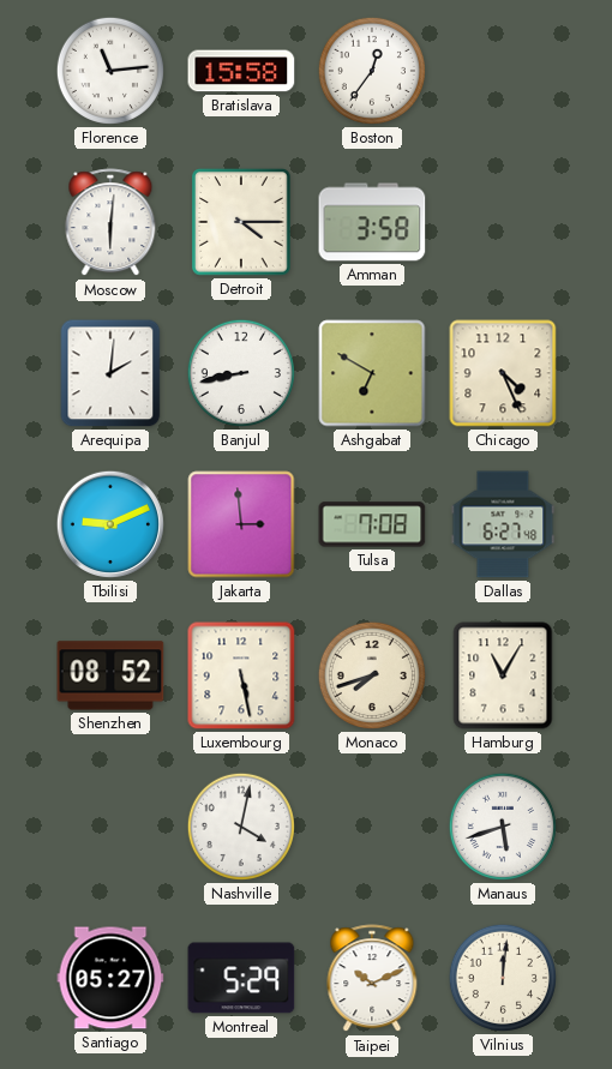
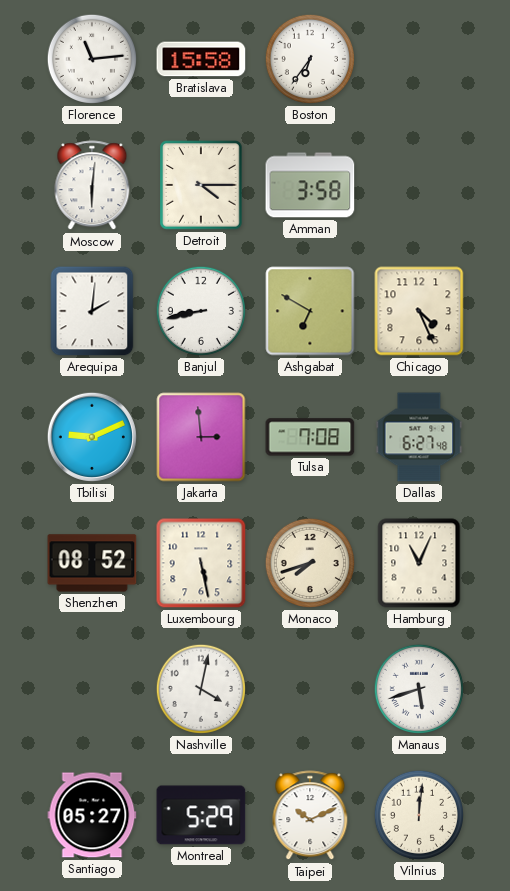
Boston: 12:36 -> 6:36
Hamburg: 11:05 -> 11:04
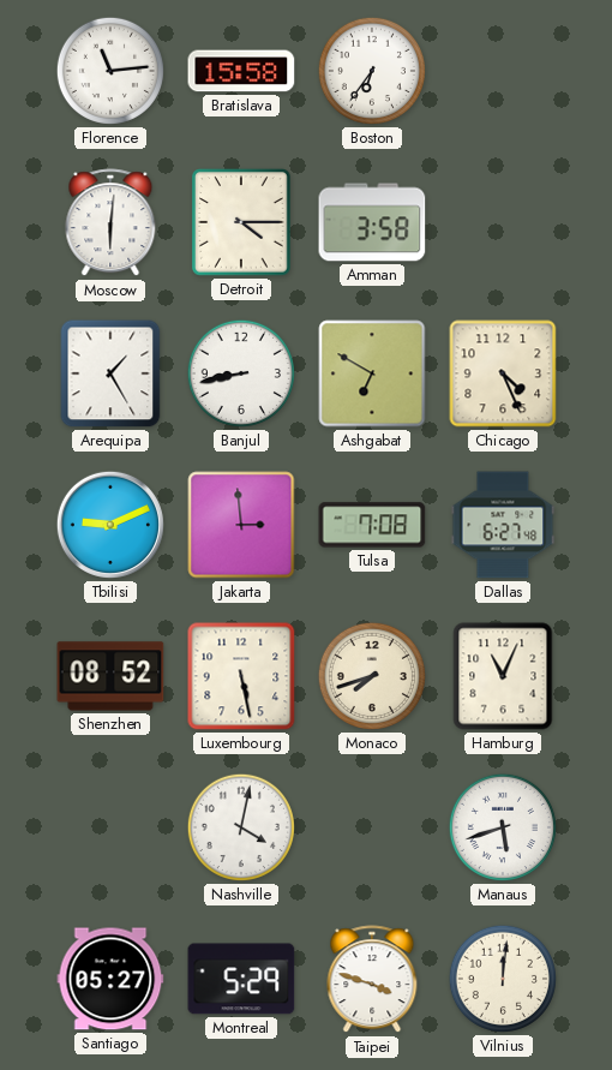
Arequipa: 2:01 -> 1:25
Taipei: 10:11 -> 3:48
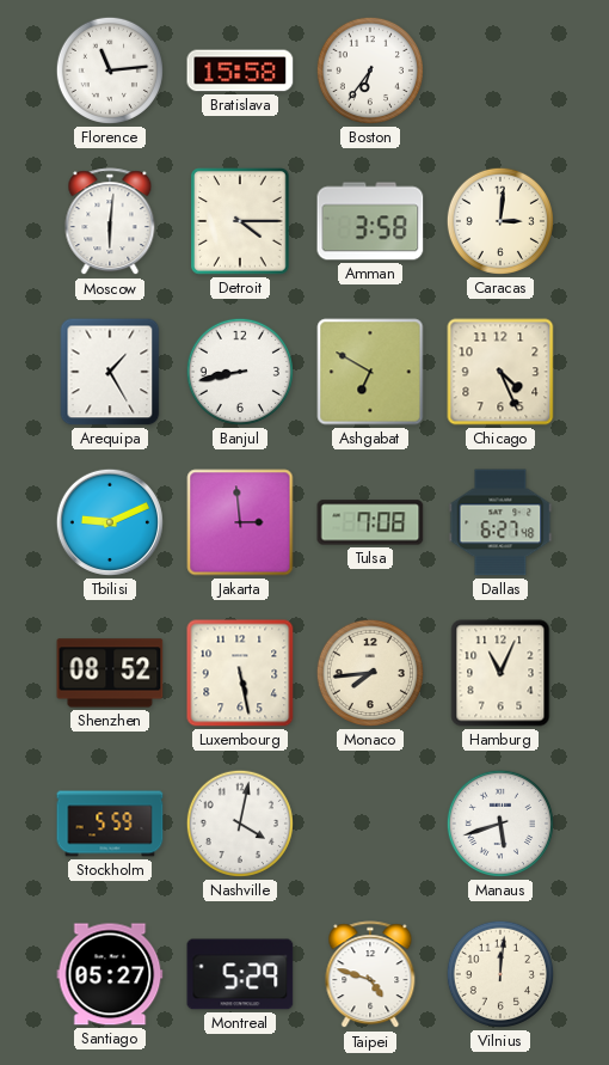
Caracas: none -> 3:01
Monaco: 7:42 -> 7:44
Stockholm: none -> 5:59
Taipei: 3:48 -> 4:48
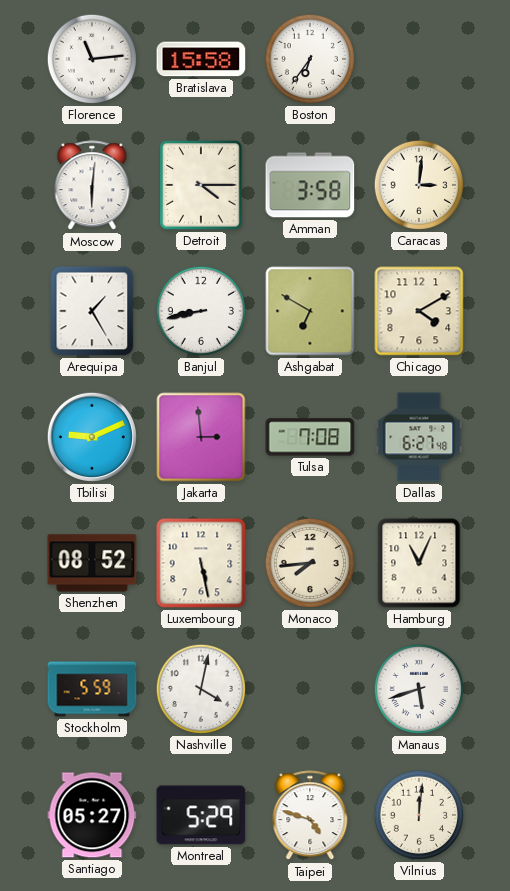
Chicago: 4:26 -> 4:10
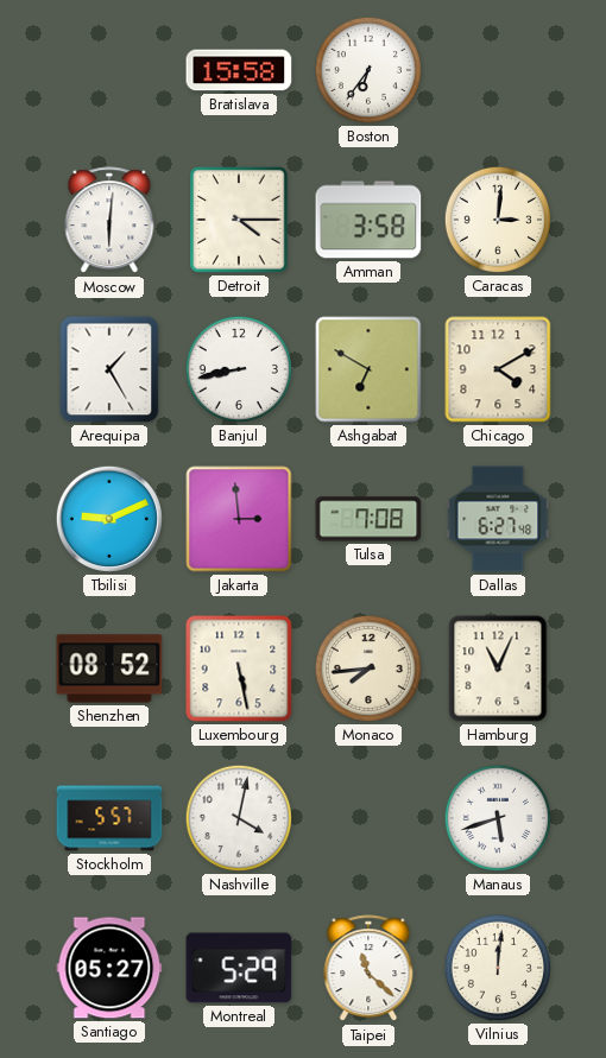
Florence: 11:14 -> none
Stockholm: 5:59 -> 5:57
Taipei: 4:48 -> 11:22
